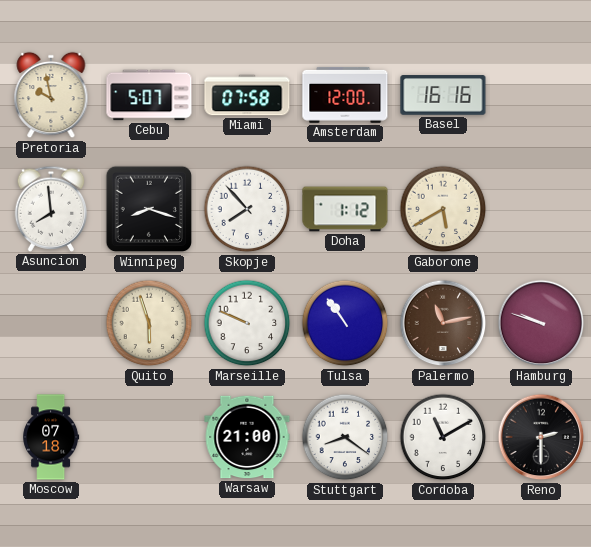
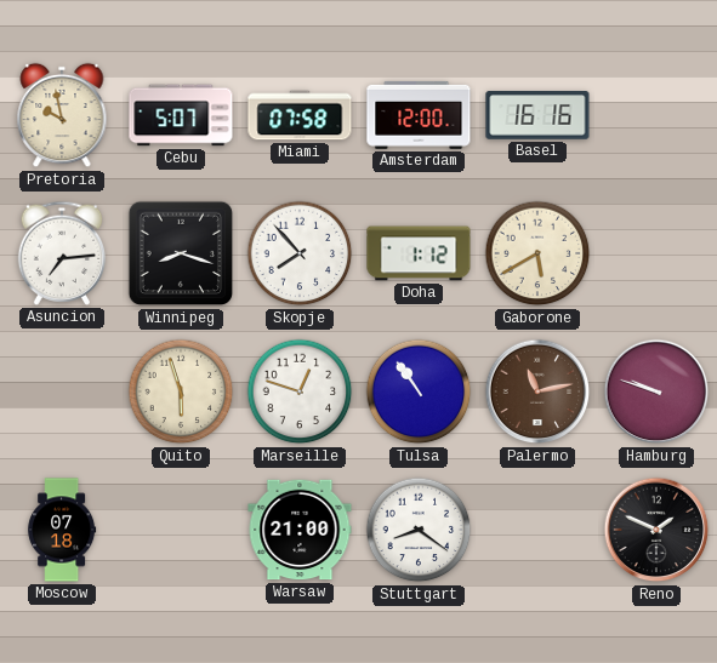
Asuncion: 7:59 -> 7:14
Marseille: 9:49 -> 12:48
Cordoba: 11:10 -> none
Reno: 2:30 -> 1:49
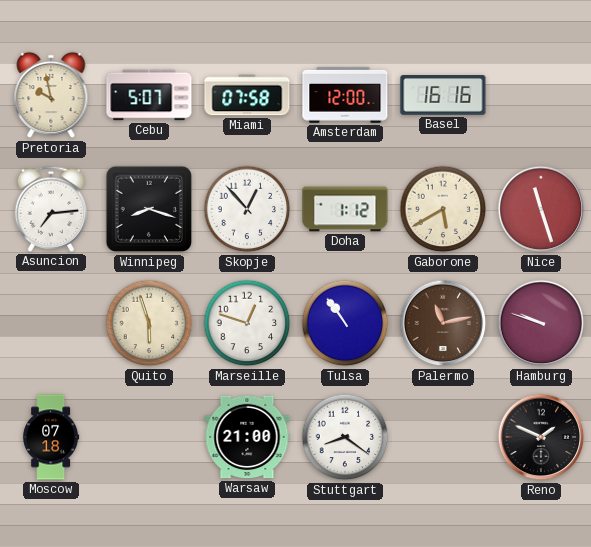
Skopje: 7:53 -> 12:53
Nice: none -> 11:27
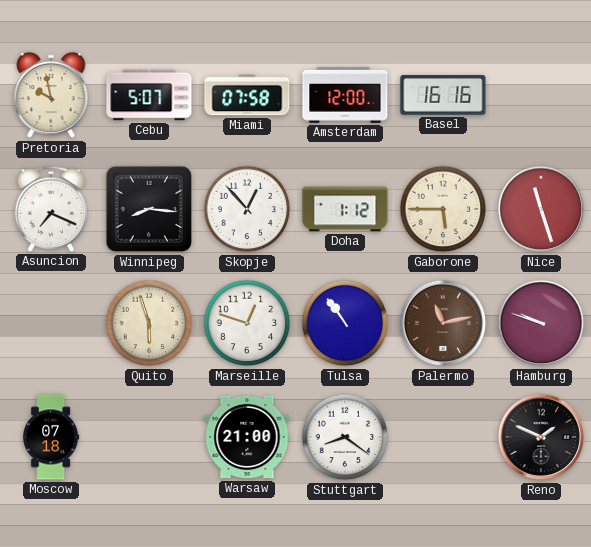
Asuncion: 7:14 -> 7:19
Winnipeg: 8:18 -> 8:16
Gaborone: 5:40 -> 5:45
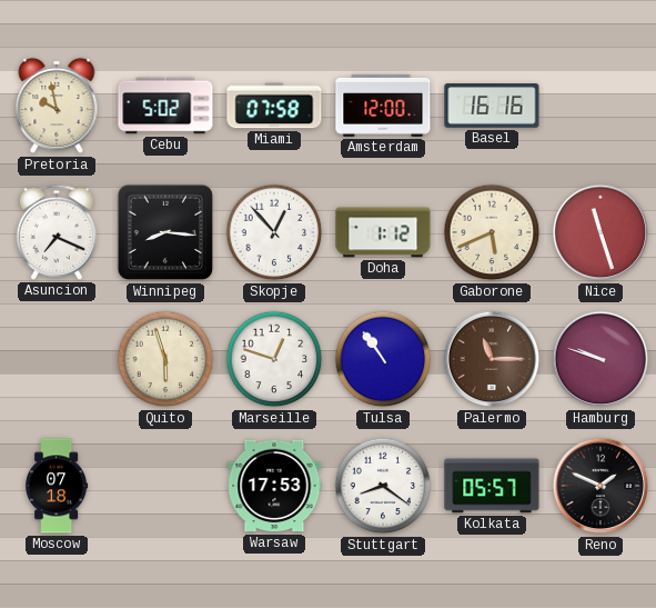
Cebu: 5:07 -> 5:02
Gaborone: 5:45 -> 5:41
Palermo: 11:13 -> 11:15
Warsaw: 21:00 -> 17:53
Kolkata: none -> 05:57
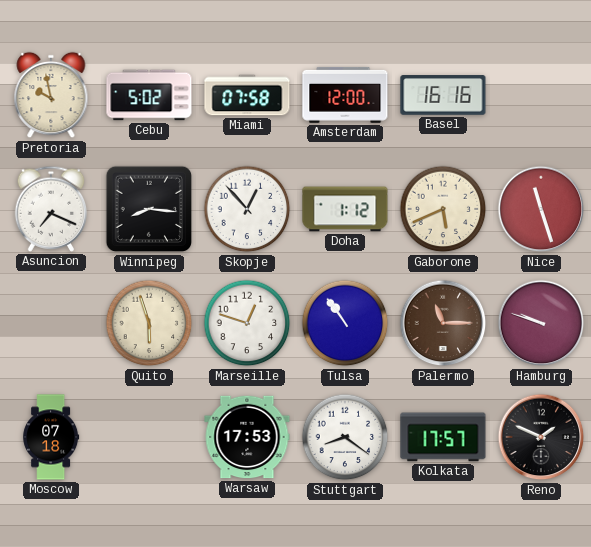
Kolkata: 05:57 -> 17:57
